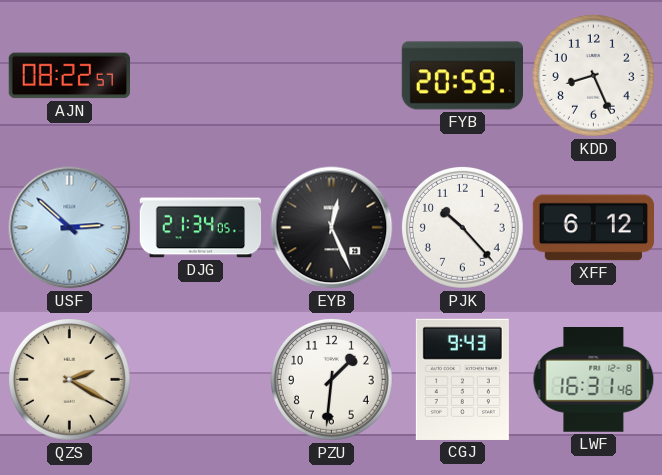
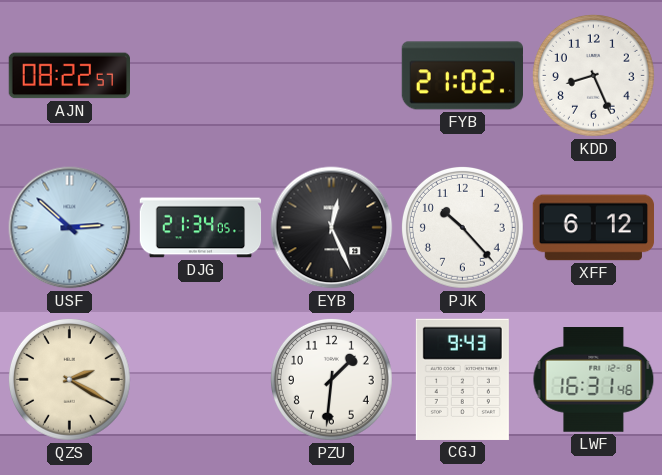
FYB: 20:59 -> 21:02
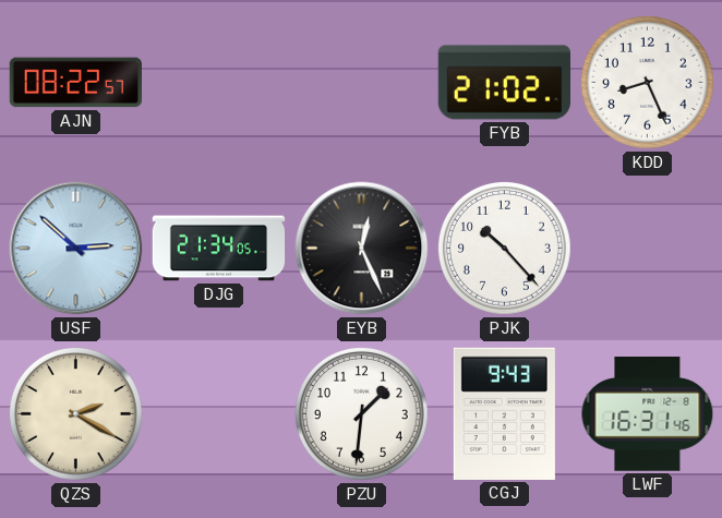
XFF: 6:12 -> none
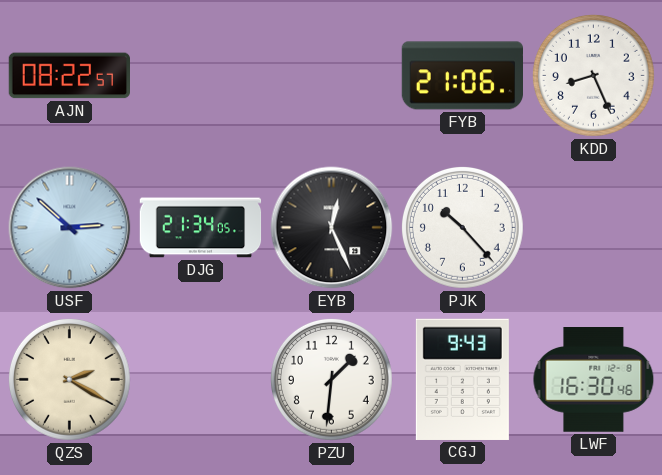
FYB: 21:02 -> 21:06
LWF: 16:31 -> 16:30
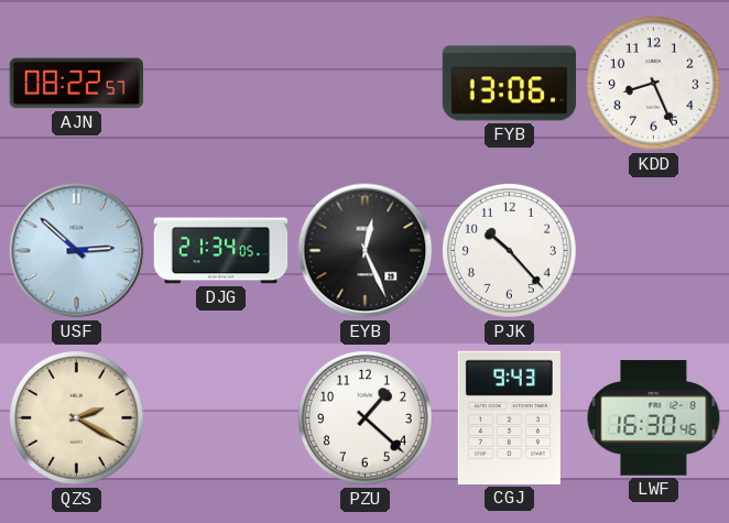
FYB: 21:06 -> 13:06
PZU: 1:31 -> 1:22
